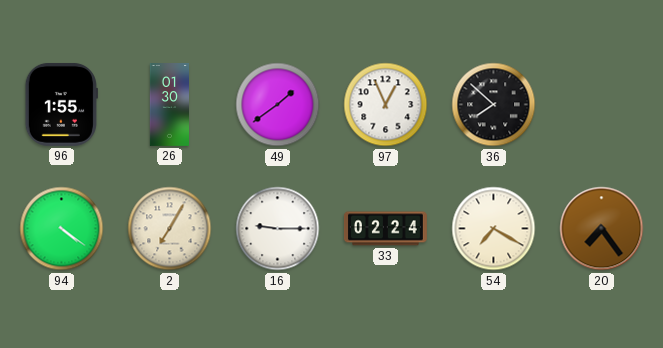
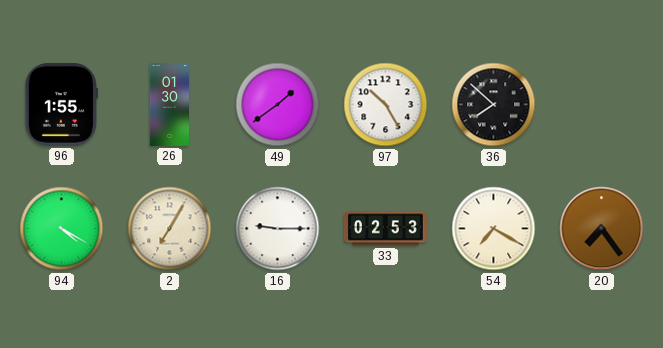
97: 12:56 -> 10:25
94: 4:21 -> 4:20
33: 02:24 -> 02:53
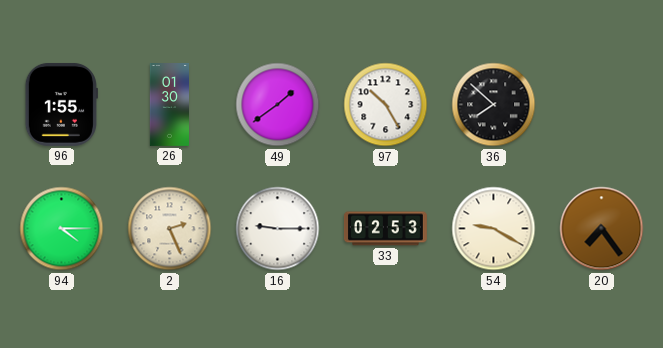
94: 4:20 -> 4:15
2: 7:05 -> 2:26
54: 7:20 -> 9:20
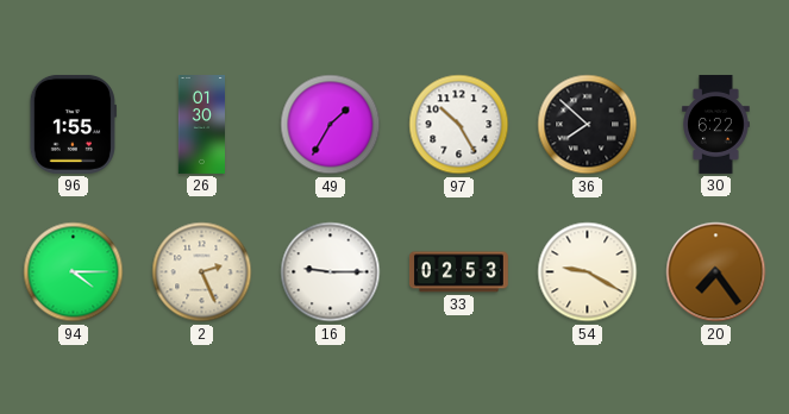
49: 1:39 -> 1:35
30: none -> 6:22
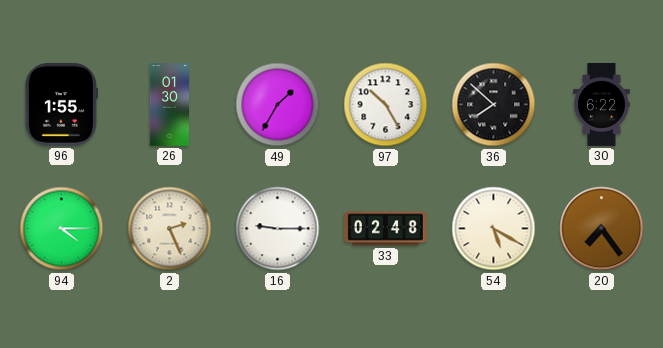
33: 02:53 -> 02:48
54: 9:20 -> 5:20
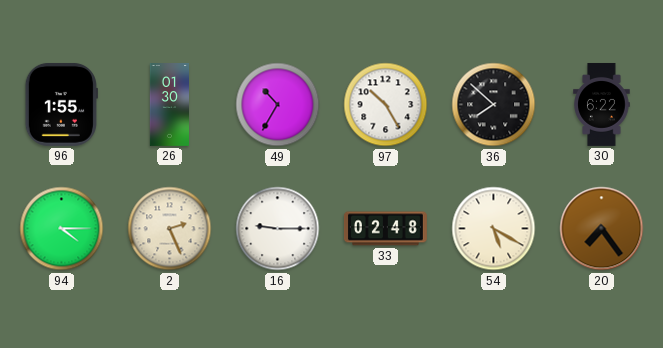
49: 1:35 -> 10:35
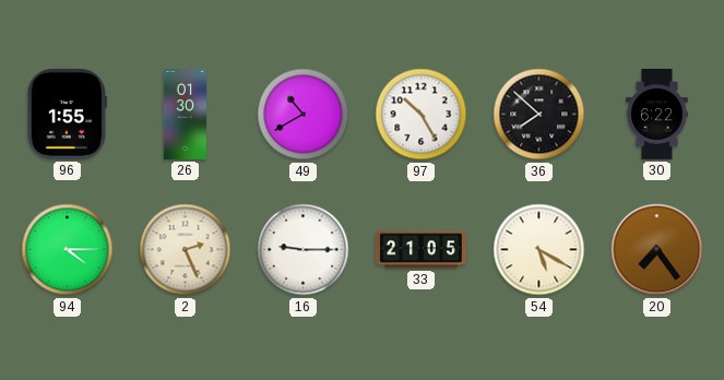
49: 10:35 -> 10:40
33: 02:48 -> 21:05
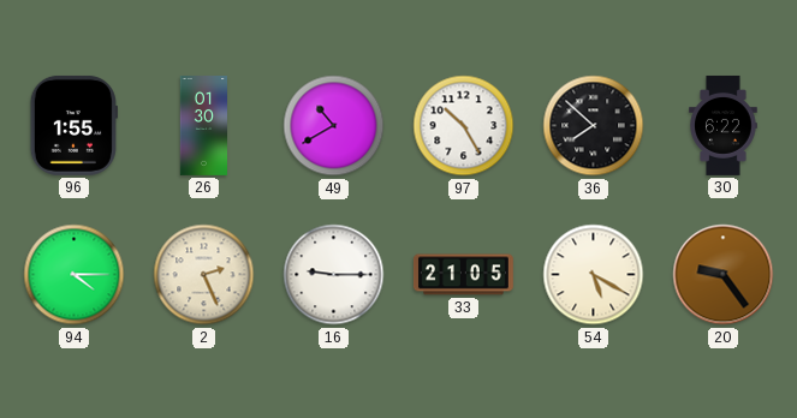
20: 7:24 -> 9:24
